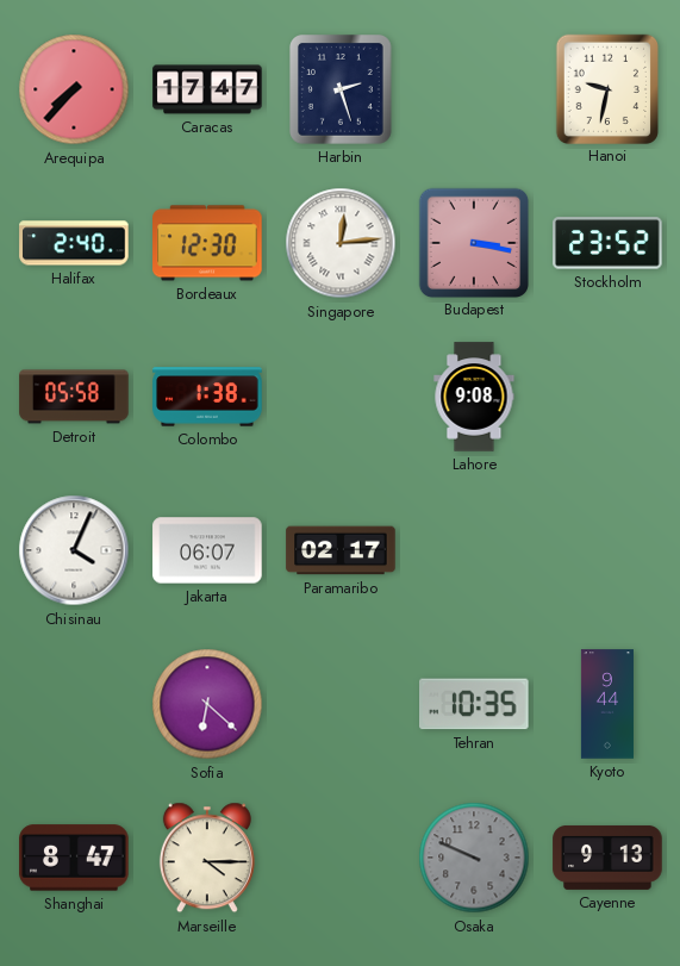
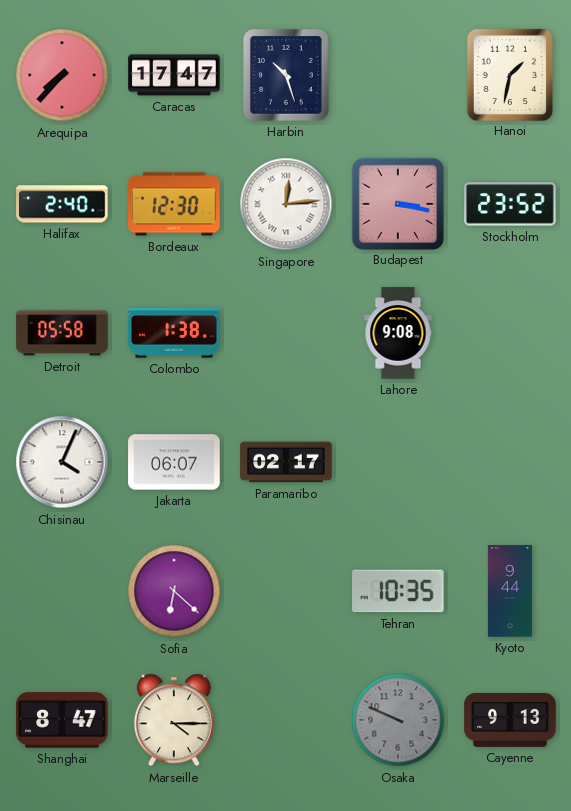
Harbin: 2:27 -> 10:27
Hanoi: 9:32 -> 1:32
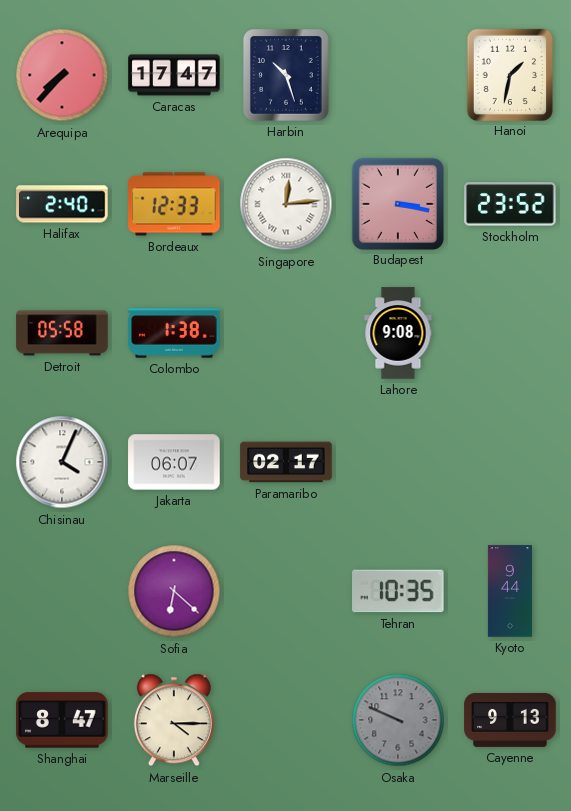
Bordeaux: 12:30 -> 12:33
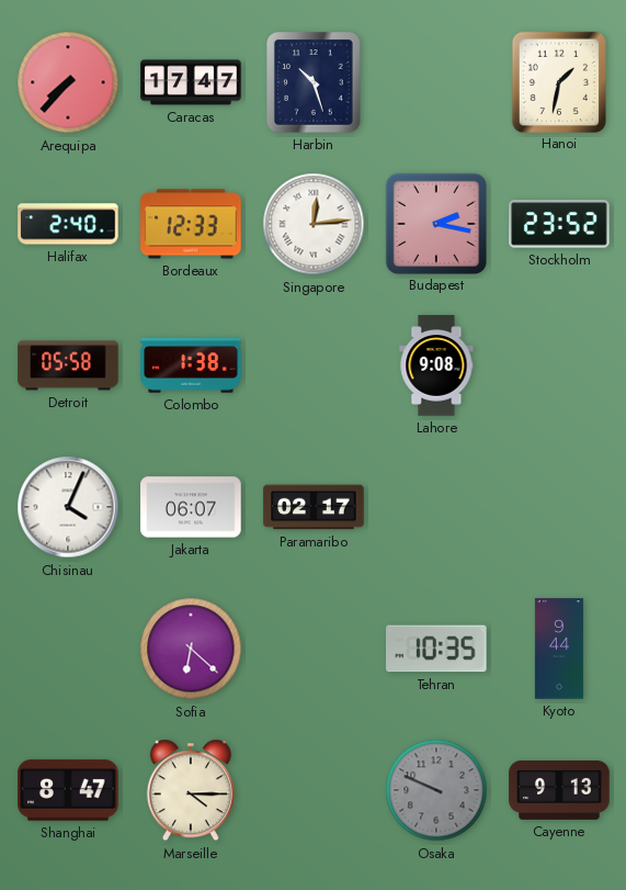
Budapest: 3:17 -> 2:17
